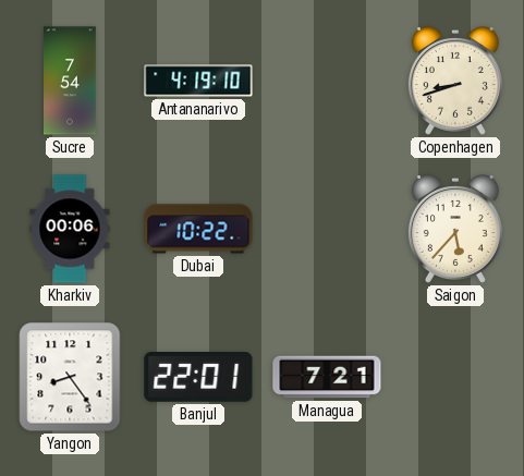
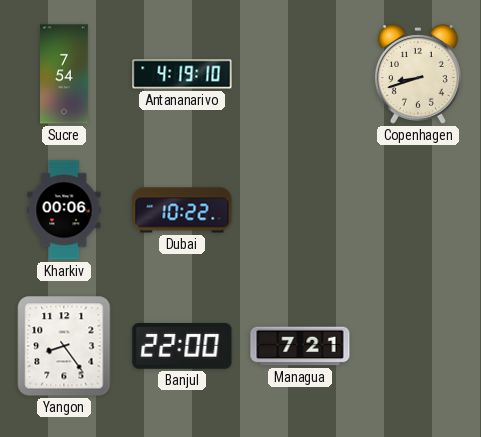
Saigon: 5:37 -> none
Banjul: 22:01 -> 22:00
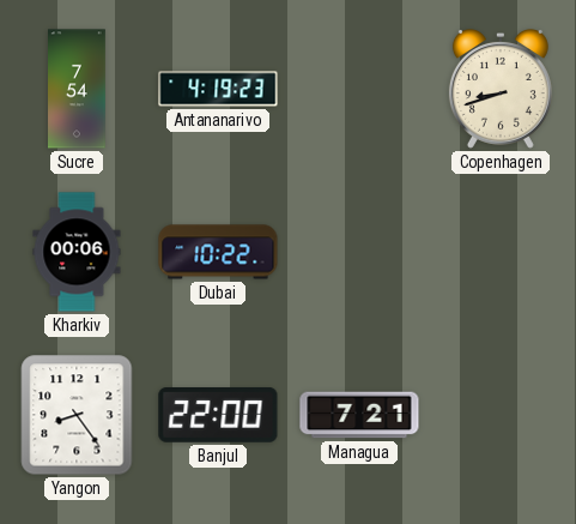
Antananarivo: 4:19:10 -> 4:19:23
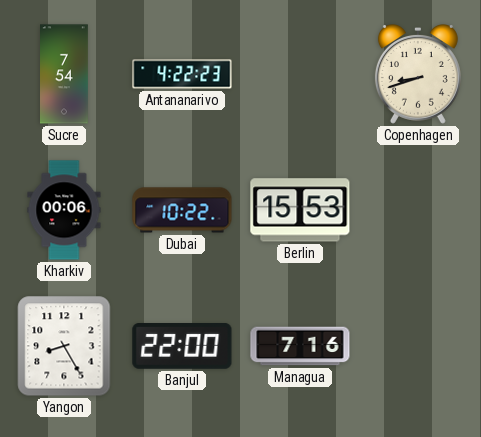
Antananarivo: 4:19 -> 4:22
Berlin: none -> 15:53
Yangon: 8:24 -> 8:25
Managua: 7:21 -> 7:16
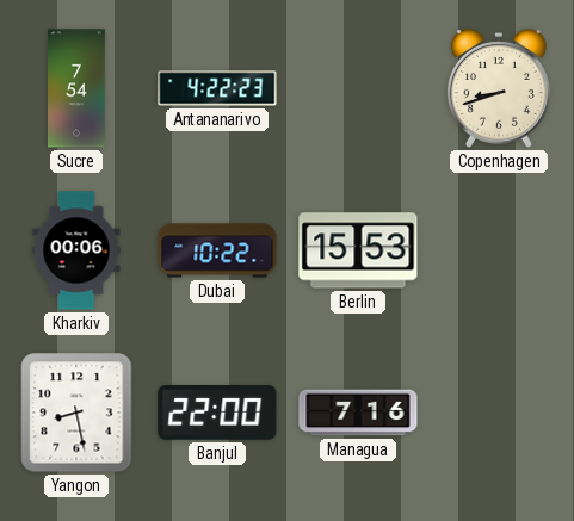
Yangon: 8:25 -> 8:28
